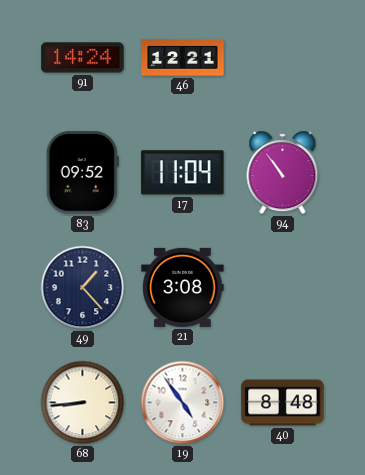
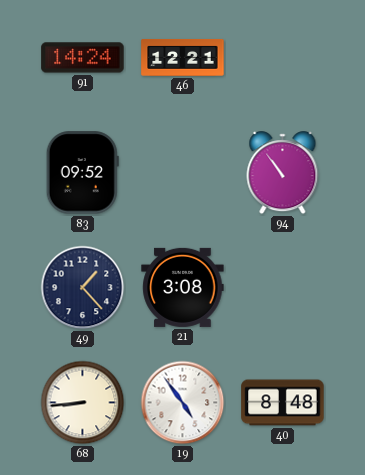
17: 11:04 -> none
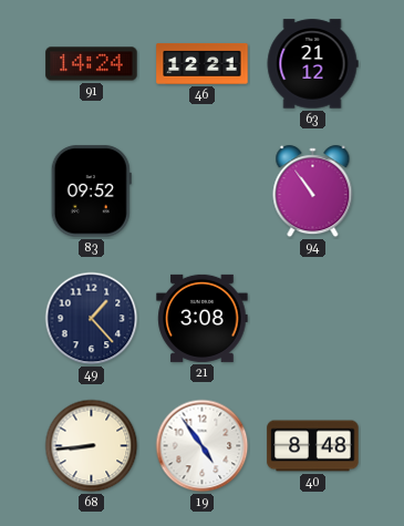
63: none -> 21:12
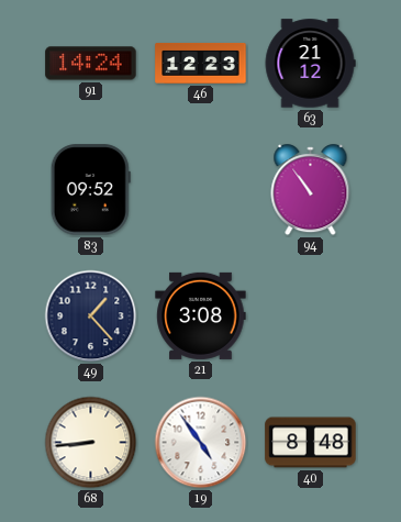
46: 12:21 -> 12:23
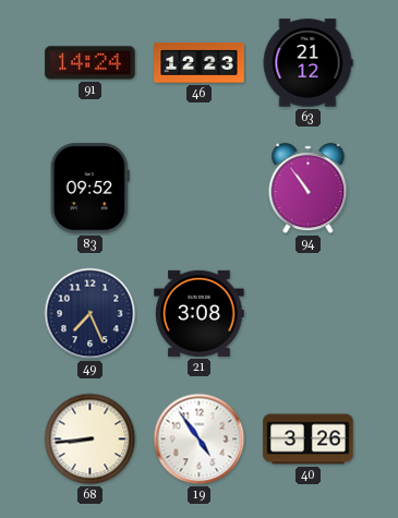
49: 1:23 -> 7:26
40: 8:48 -> 3:26
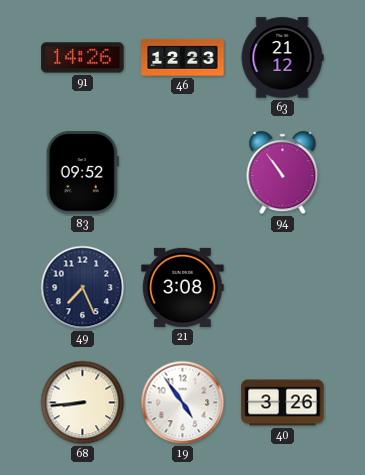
91: 14:24 -> 14:26
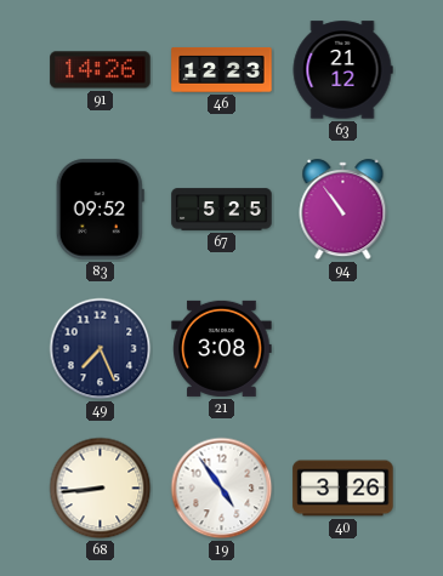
67: none -> 5:25
